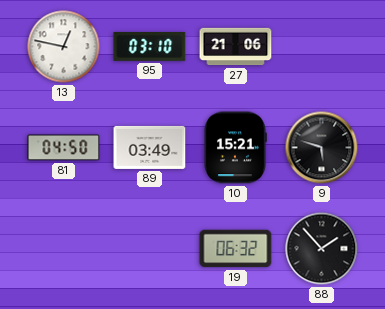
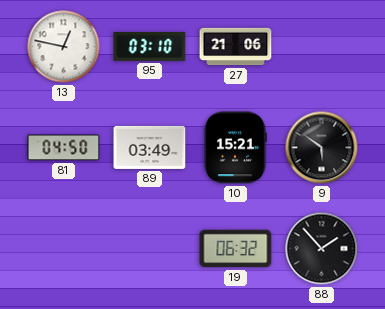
9: 5:48 -> 5:51
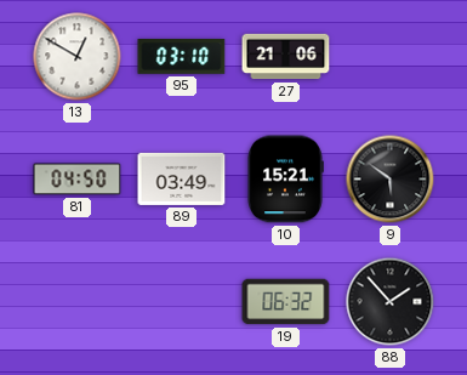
13: 12:47 -> 12:50
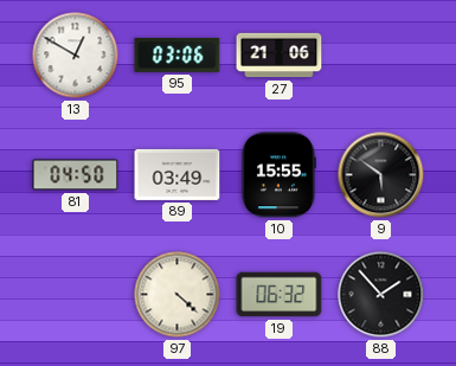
95: 03:10 -> 03:06
10: 15:21 -> 15:55
97: none -> 4:22
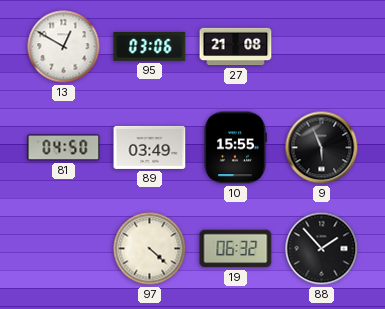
27: 21:06 -> 21:08
9: 5:51 -> 5:56
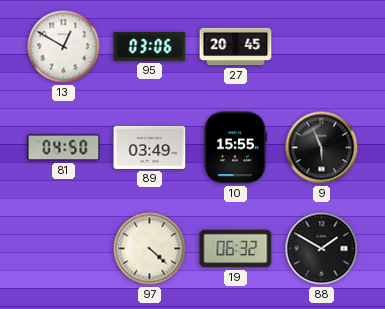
27: 21:08 -> 20:45
88: 1:53 -> 1:50
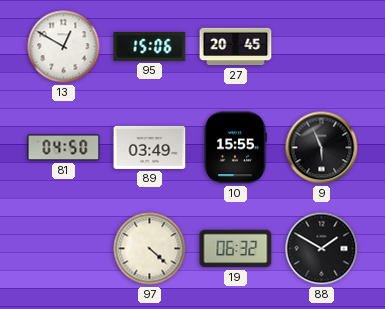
95: 03:06 -> 15:06
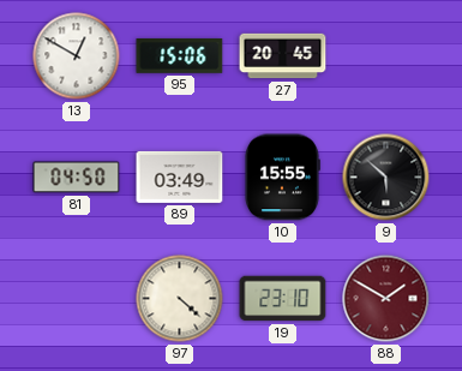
9: 5:56 -> 5:52
19: 06:32 -> 23:10
88 dial: black -> burgundy
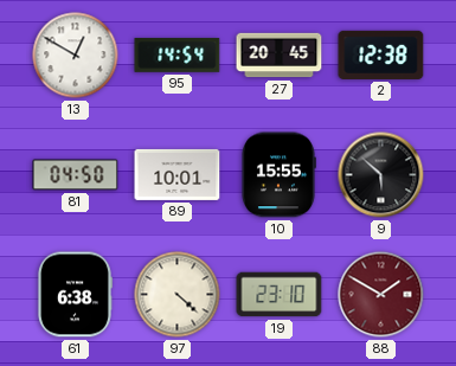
95: 15:06 -> 14:54
2: none -> 12:38
89: 03:49 -> 10:01
61: none -> 6:38
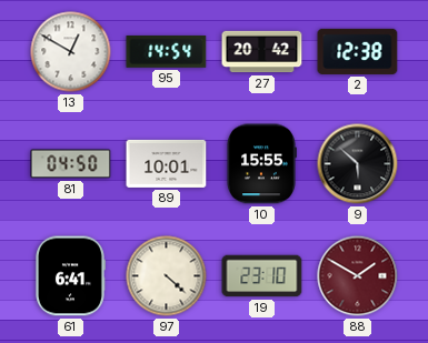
27: 20:45 -> 20:42
61: 6:38 -> 6:41
